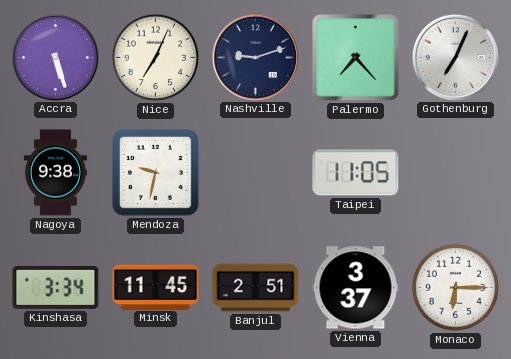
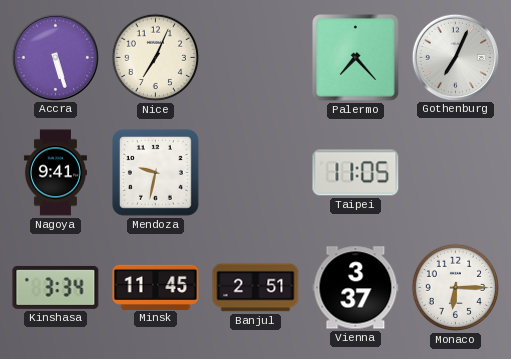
Nashville: 9:12 -> none
Nagoya: 9:38 -> 9:41
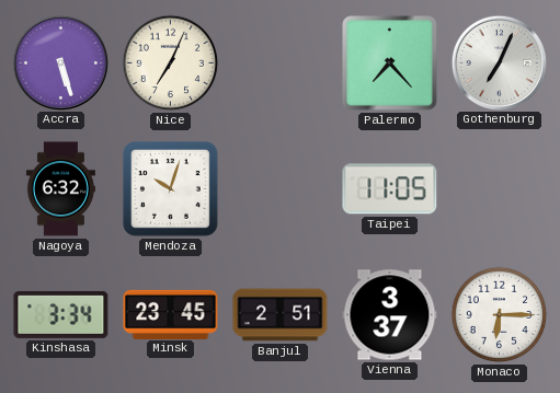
Nagoya: 9:41 -> 6:32
Mendoza: 9:32 -> 10:03
Minsk: 11:45 -> 23:45
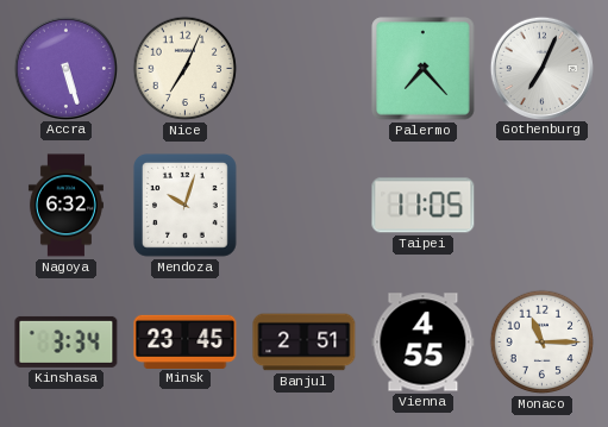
Vienna: 3:37 -> 4:55
Monaco: 6:15 -> 11:15
